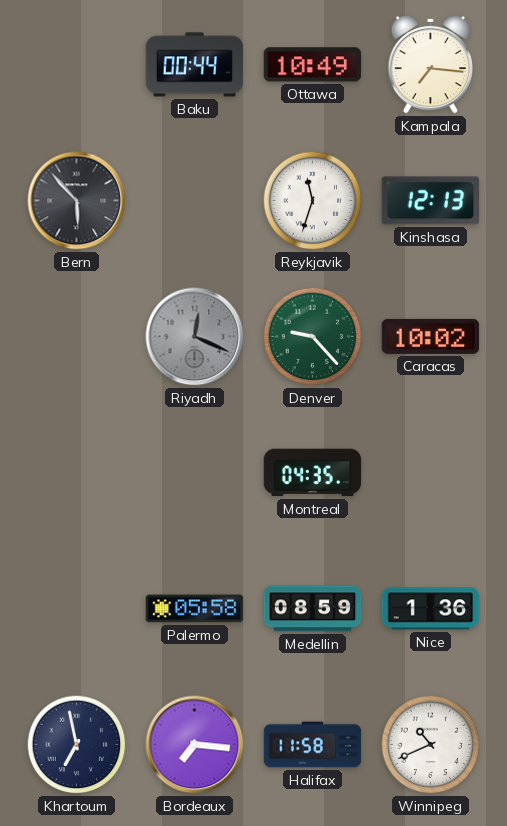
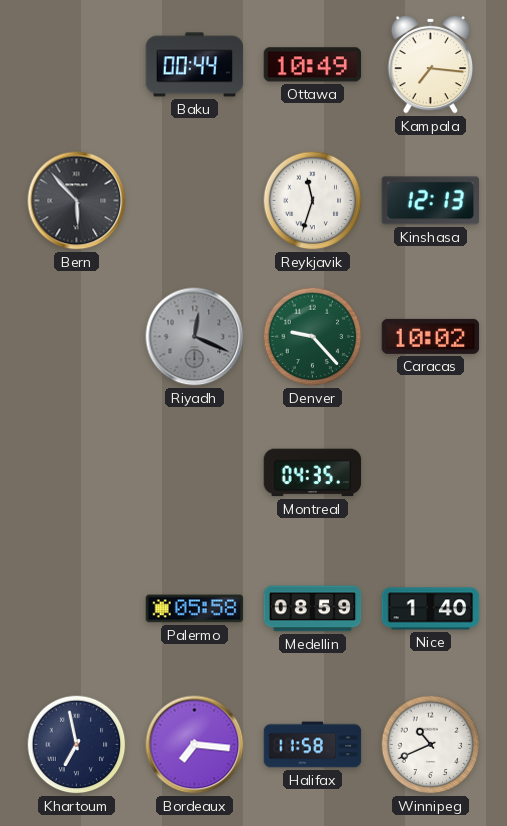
Nice: 1:36 -> 1:40
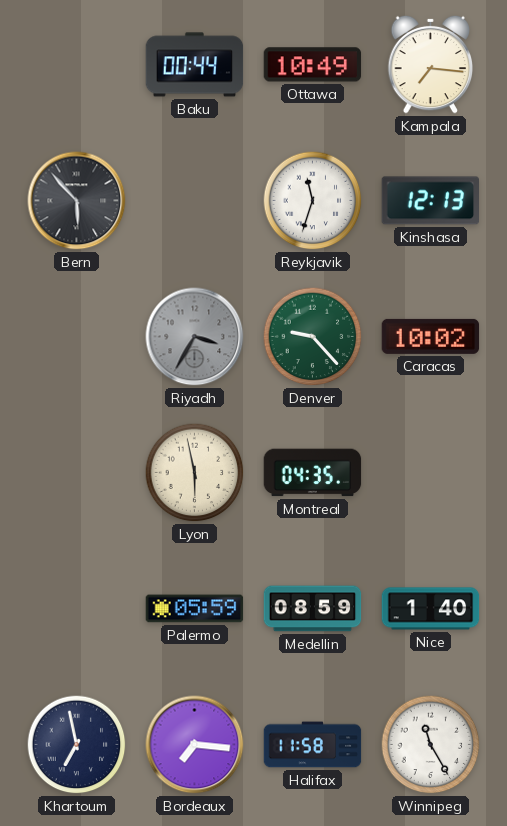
Riyadh: 12:19 -> 3:35
Lyon: none -> 5:58
Palermo: 05:58 -> 05:59
Winnipeg: 10:41 -> 11:25
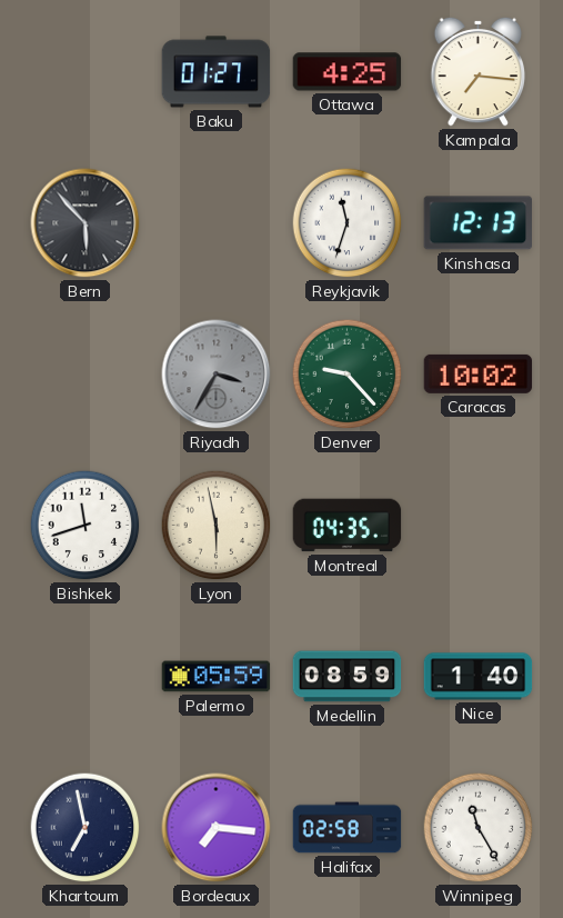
Baku: 00:44 -> 01:27
Ottawa: 10:49 -> 4:25
Bishkek: none -> 11:42
Halifax: 11:58 -> 02:58
